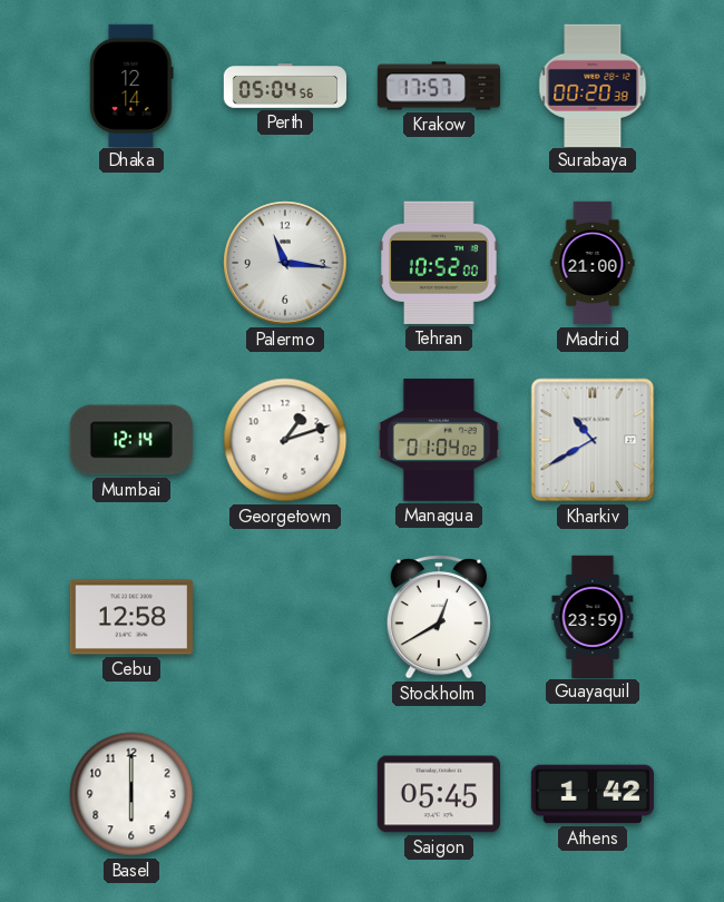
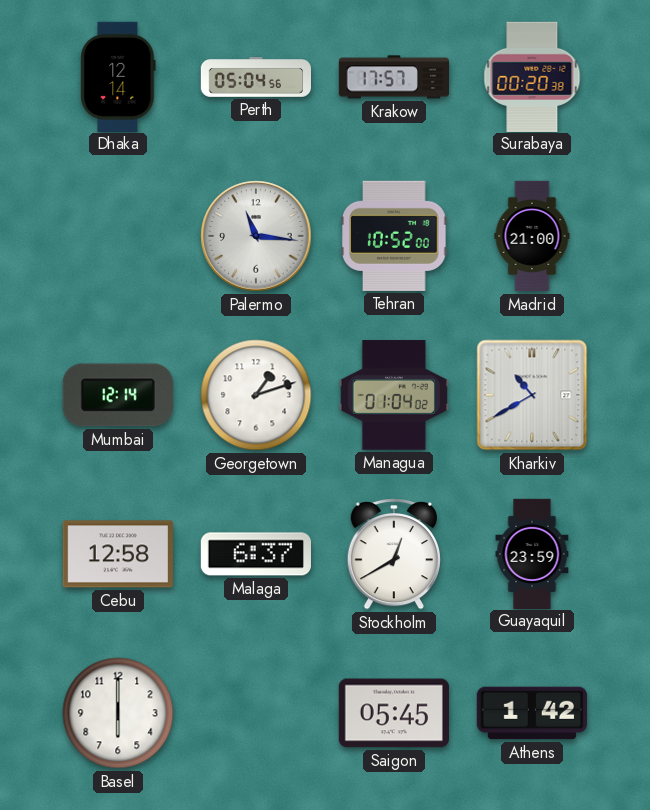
Malaga: none -> 6:37
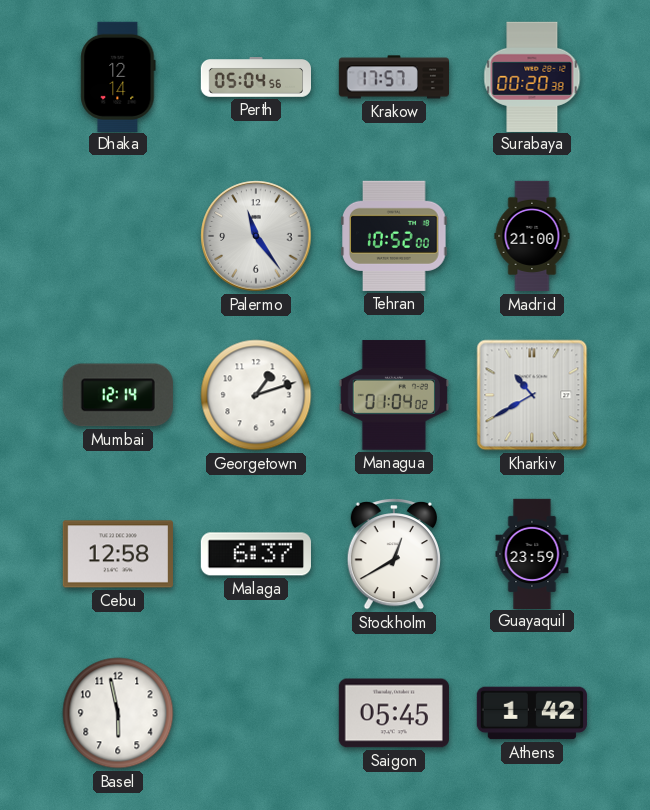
Palermo: 11:16 -> 11:24
Basel: 6:00 -> 5:58
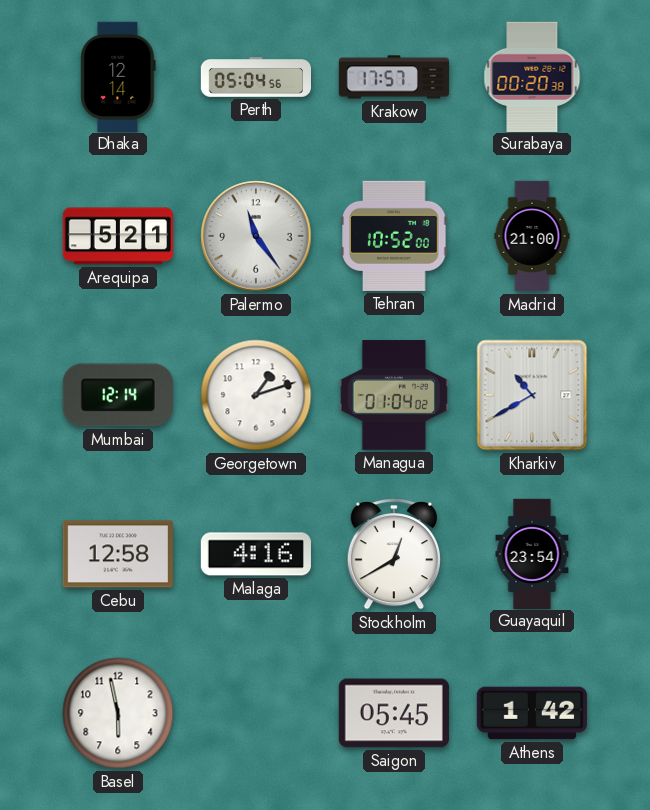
Arequipa: none -> 5:21
Malaga: 6:37 -> 4:16
Guayaquil: 23:59 -> 23:54
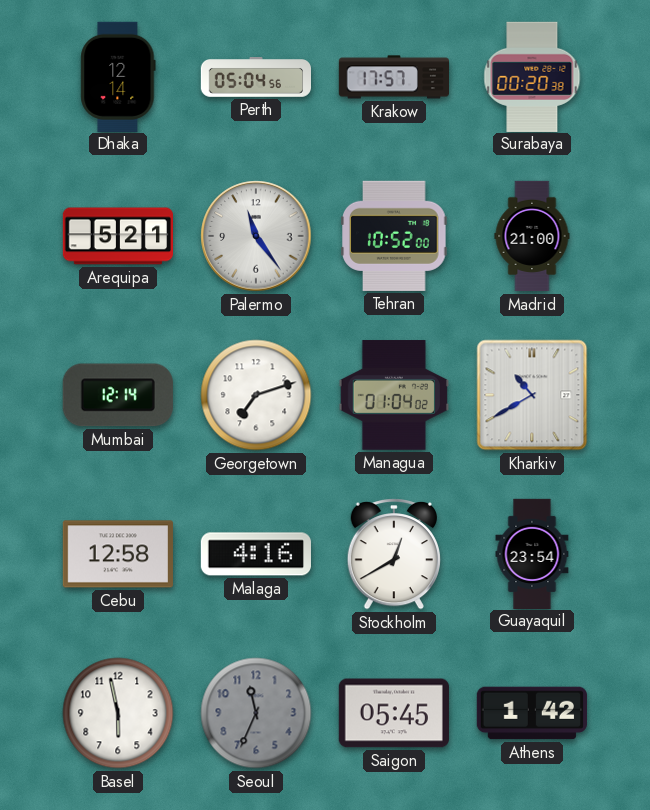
Georgetown: 1:12 -> 7:12
Seoul: none -> 11:34
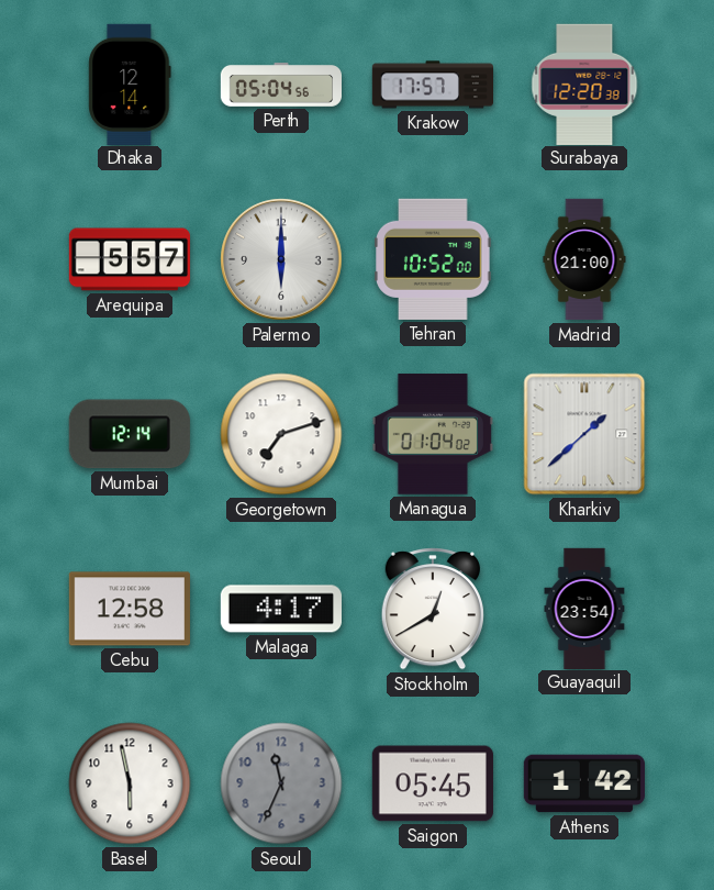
Surabaya: 00:20 -> 12:20
Arequipa: 5:21 -> 5:57
Palermo: 11:24 -> 6:00
Kharkiv: 10:40 -> 1:38
Malaga: 4:16 -> 4:17
